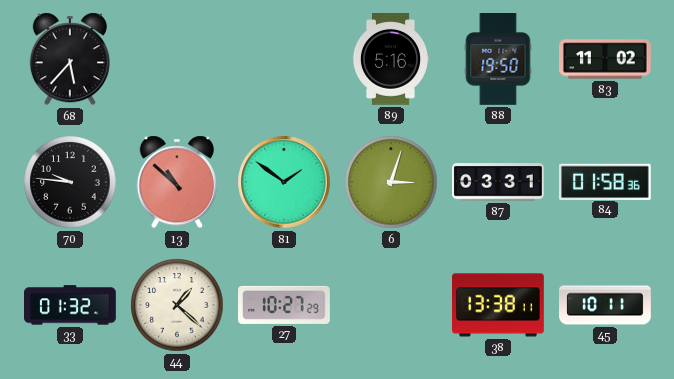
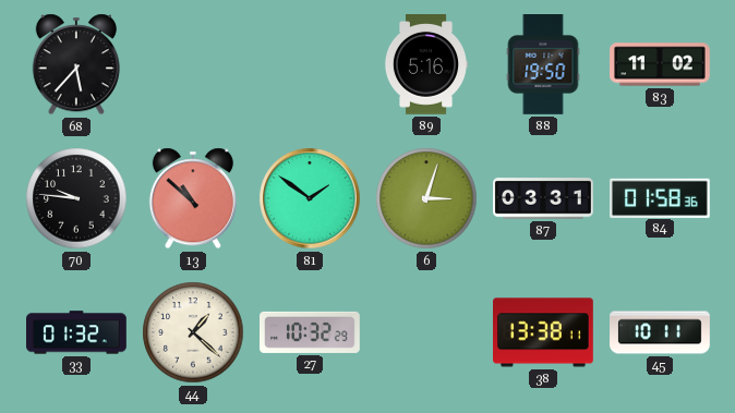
27: 10:27 -> 10:32
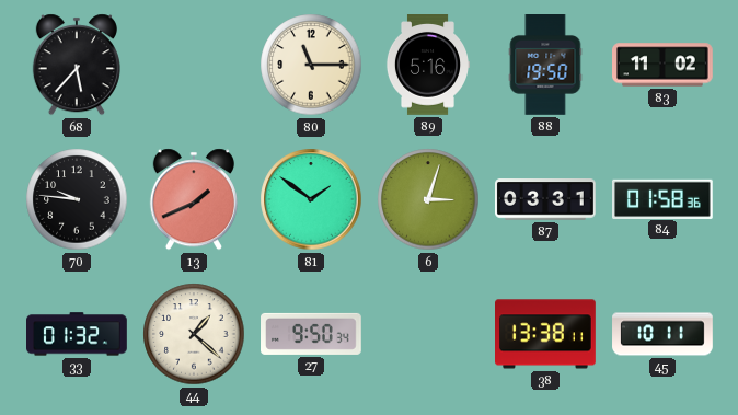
80: none -> 11:15
13: 10:52 -> 1:41
27: 10:32 -> 9:50
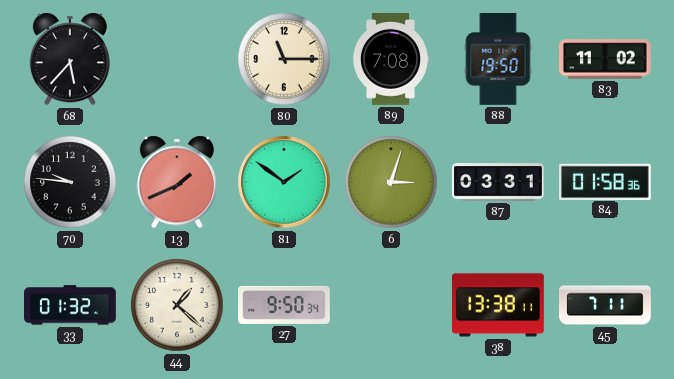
89: 5:16 -> 7:08
45: 10:11 -> 7:11
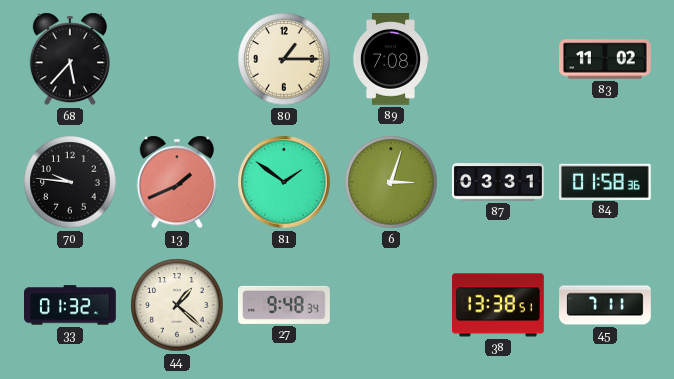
80: 11:15 -> 1:15
88: 19:50 -> none
27: 9:50 -> 9:48
38: 13:38:11 -> 13:38:51
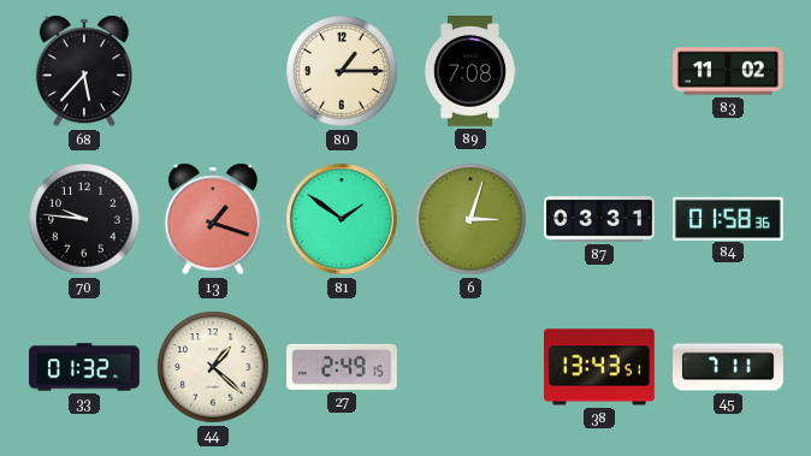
13: 1:41 -> 1:18
27: 9:48 -> 2:49
38: 13:38 -> 13:43
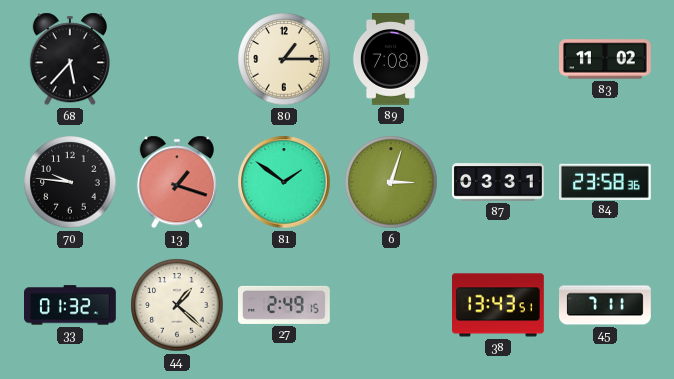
84: 01:58 -> 23:58
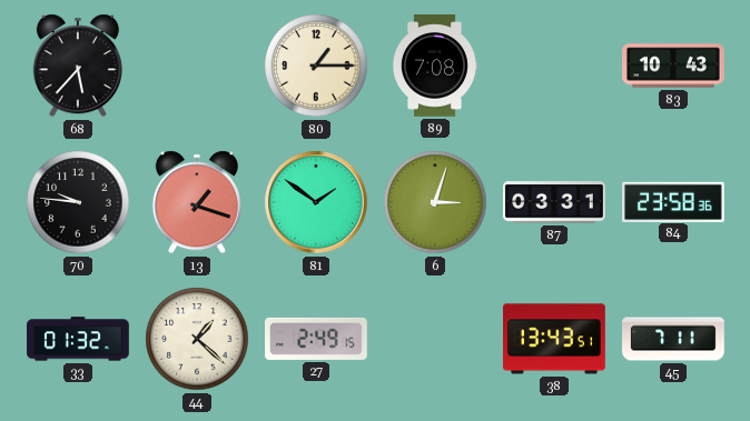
83: 11:02 -> 10:43
